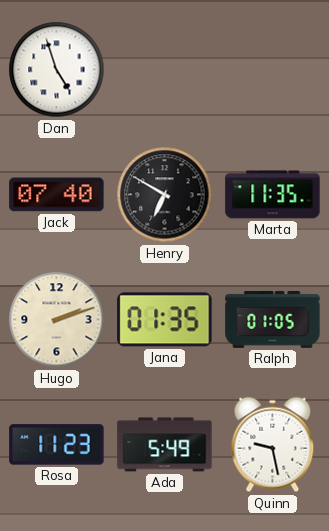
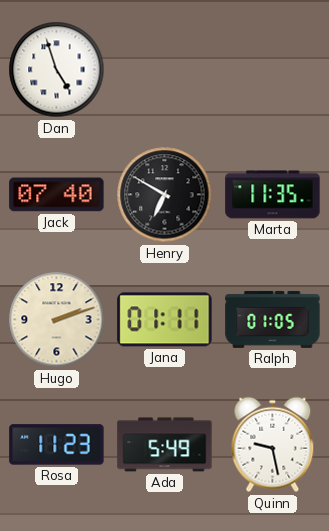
Jana: 01:35 -> 01:11
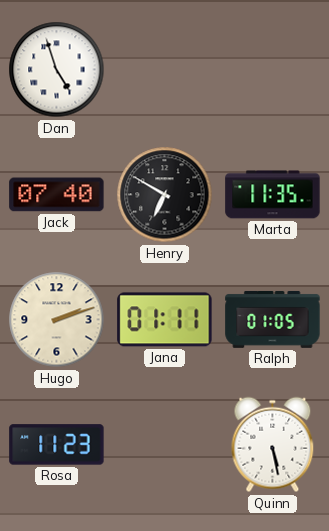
Ada: 5:49 -> none
Quinn: 9:28 -> 5:28
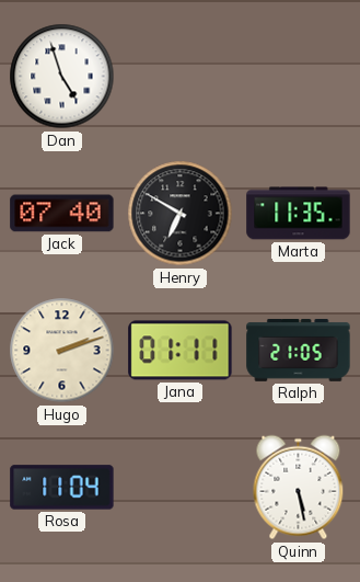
Ralph: 01:05 -> 21:05
Rosa: 11:23 -> 11:04
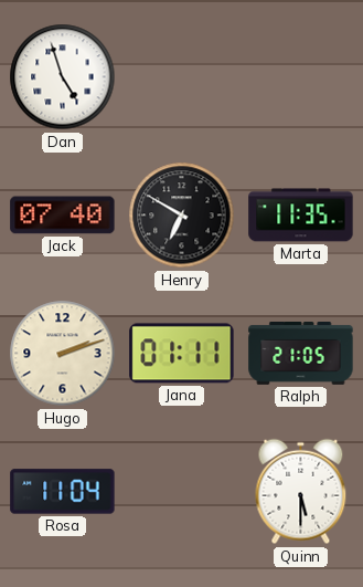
Quinn: 5:28 -> 5:30
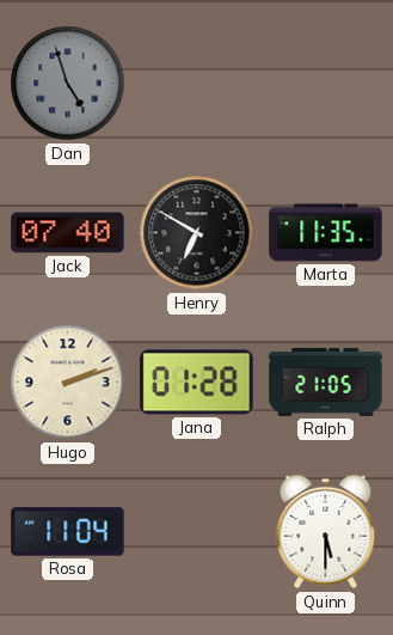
Dan dial: white -> grey
Jana: 01:11 -> 01:28
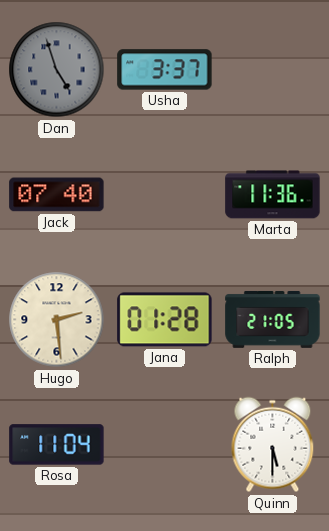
Usha: none -> 3:37
Henry: 6:50 -> none
Marta: 11:35 -> 11:36
Hugo: 2:12 -> 2:29
